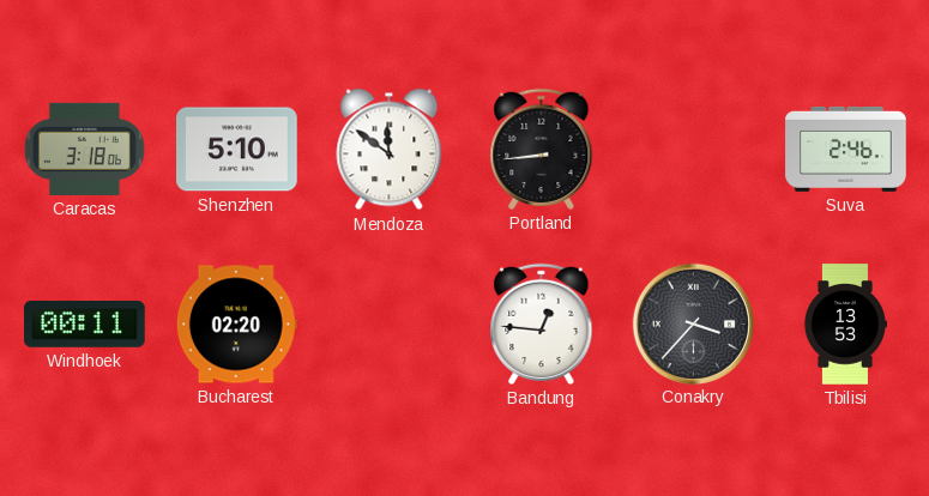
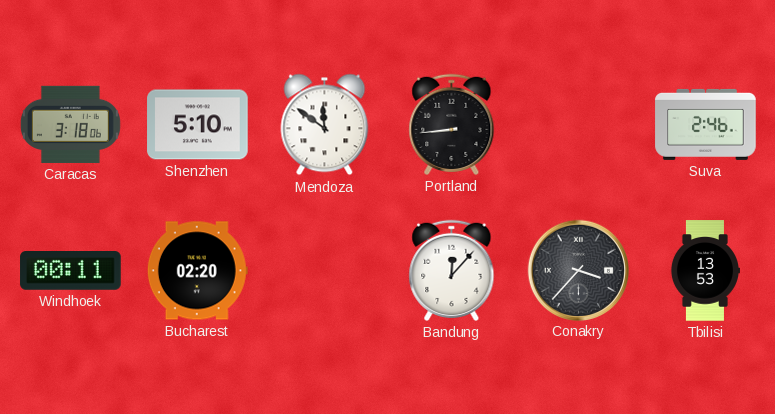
Bandung: 12:46 -> 12:07
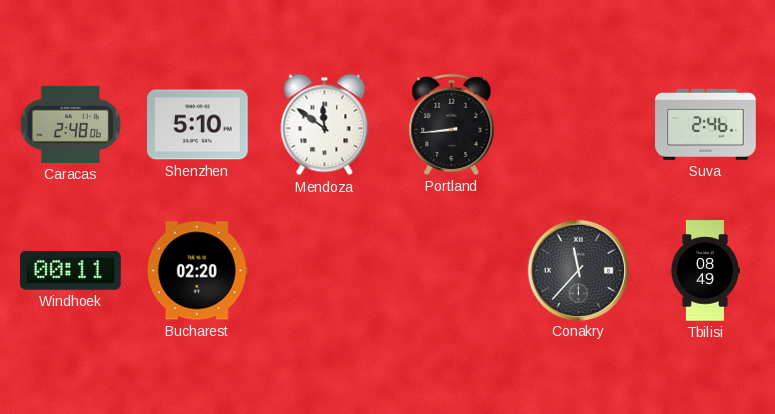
Caracas: 3:18 -> 2:48
Bandung: 12:07 -> none
Conakry: 3:37 -> 11:37
Tbilisi: 13:53 -> 08:49
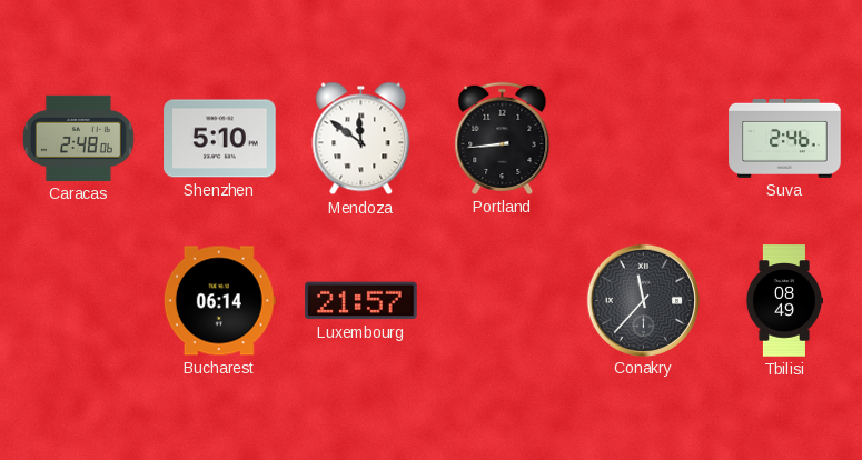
Windhoek: 00:11 -> none
Bucharest: 02:20 -> 06:14
Luxembourg: none -> 21:57
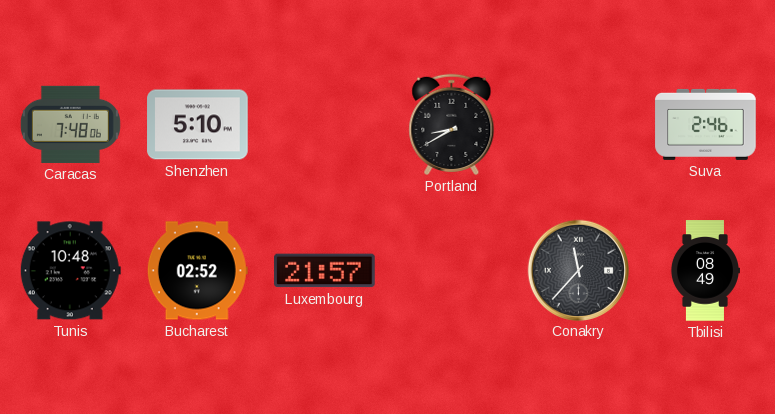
Caracas: 2:48 -> 7:48
Mendoza: 11:51 -> none
Portland: 8:44 -> 8:40
Tunis: none -> 10:48
Bucharest: 06:14 -> 02:52
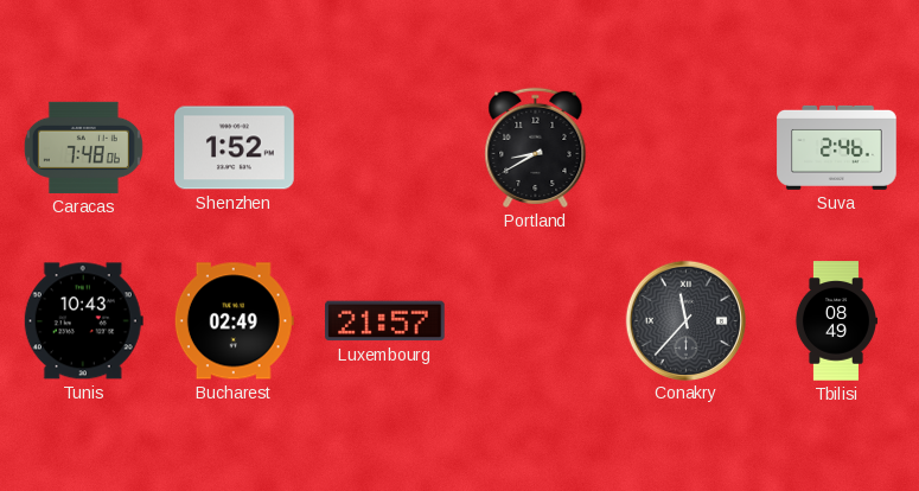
Shenzhen: 5:10 -> 1:52
Tunis: 10:48 -> 10:43
Bucharest: 02:52 -> 02:49
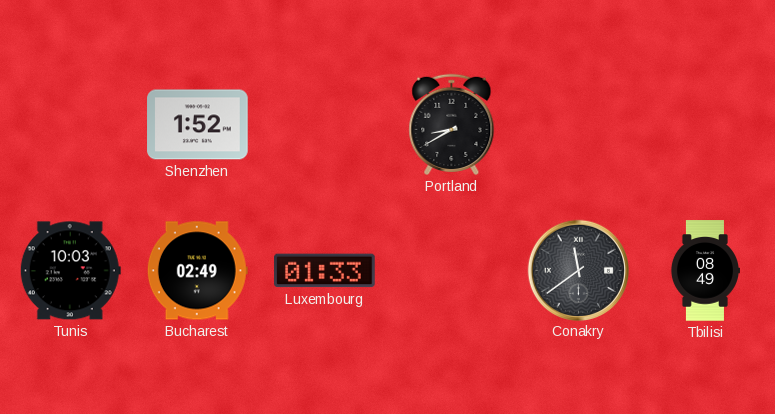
Caracas: 7:48 -> none
Suva: 2:46 -> none
Tunis: 10:43 -> 10:03
Luxembourg: 21:57 -> 01:33
Conakry: 11:37 -> 11:39
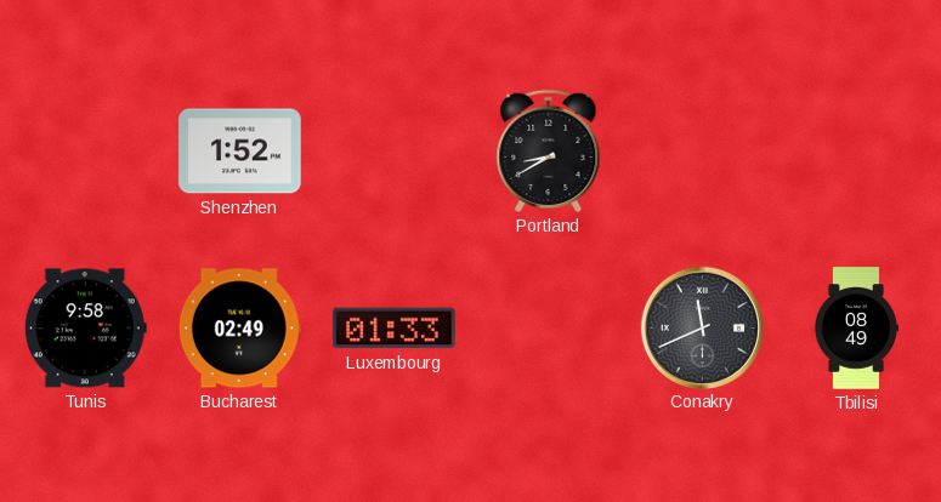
Tunis: 10:03 -> 9:58
Conakry: 11:39 -> 11:41
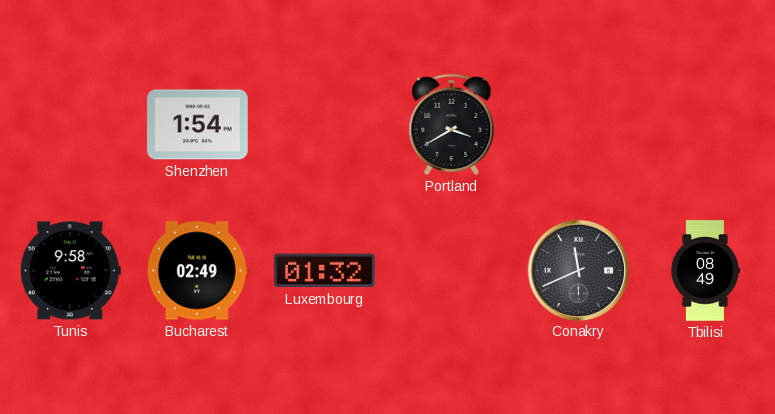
Shenzhen: 1:52 -> 1:54
Portland: 8:40 -> 3:40
Luxembourg: 01:33 -> 01:32
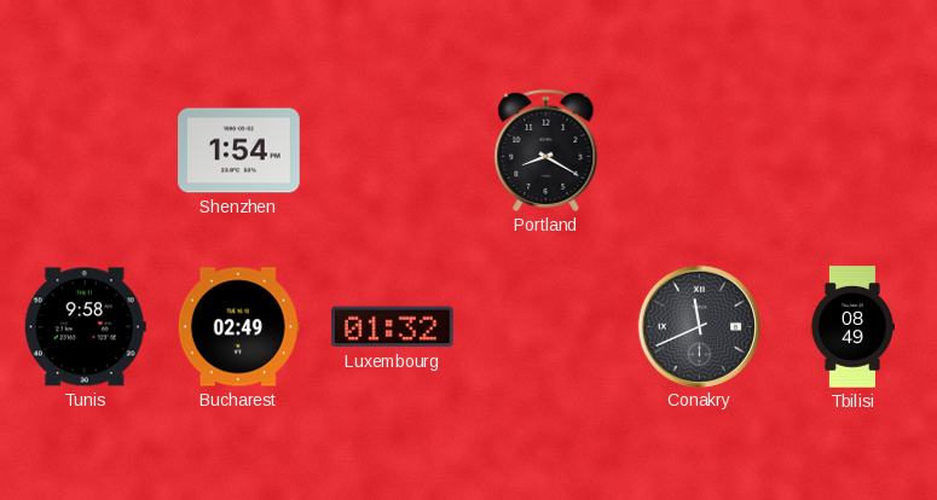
Portland: 3:40 -> 8:20
